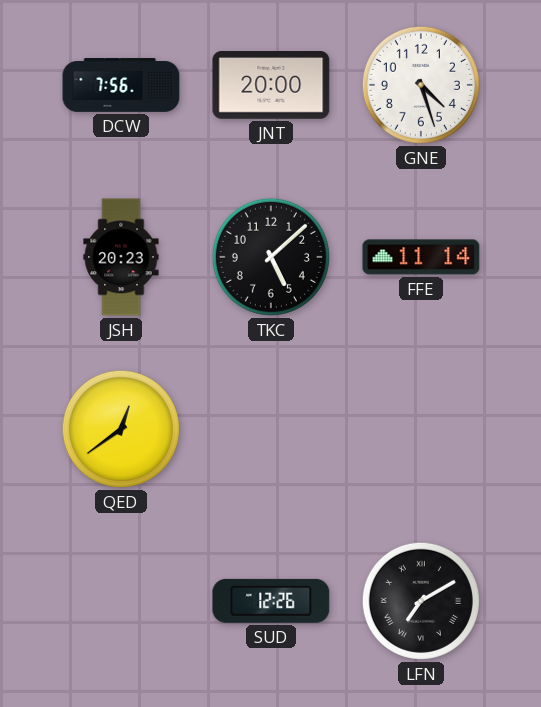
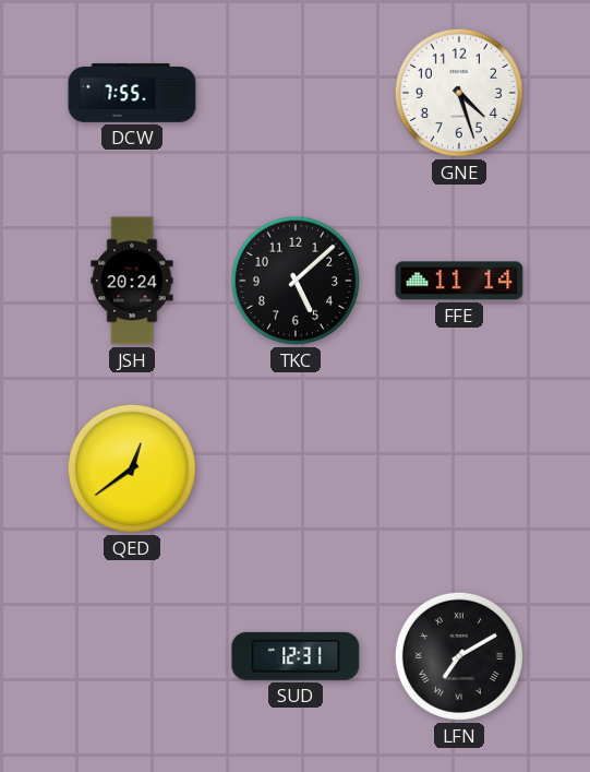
DCW: 7:56 -> 7:55
JNT: 20:00 -> none
JSH: 20:23 -> 20:24
SUD: 12:26 -> 12:31
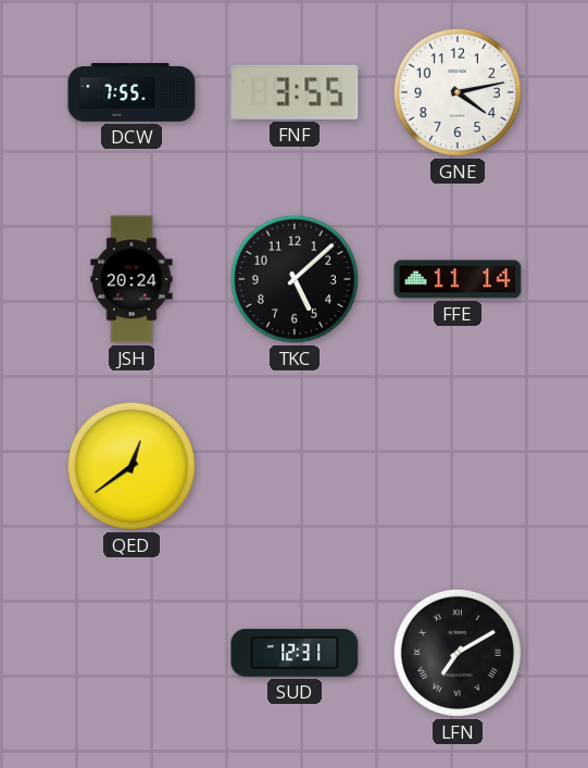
FNF: none -> 3:55
GNE: 4:27 -> 4:13
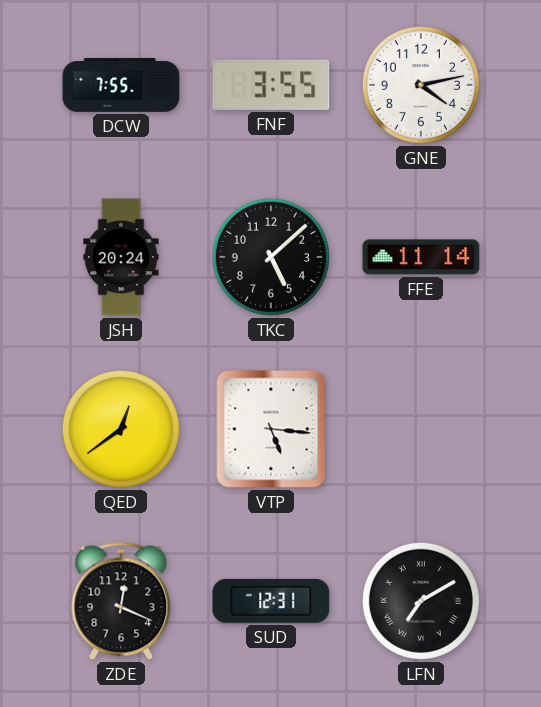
VTP: none -> 5:16
ZDE: none -> 12:19
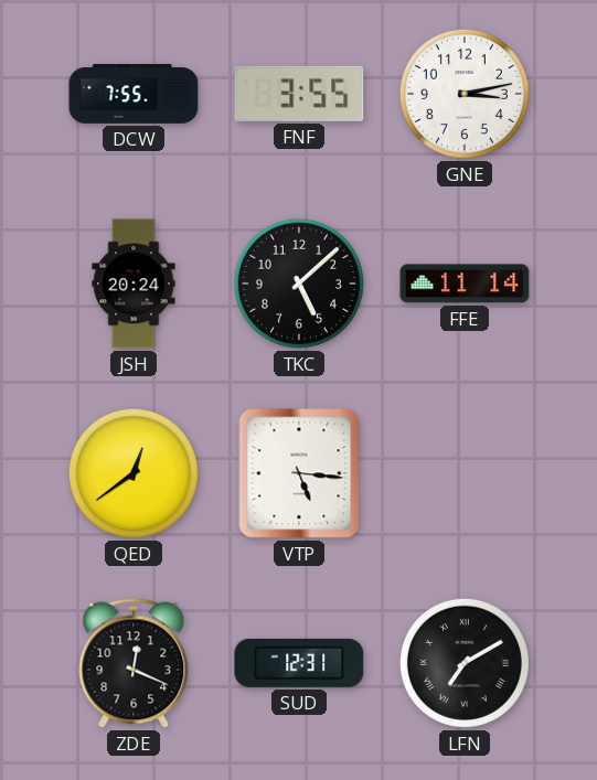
GNE: 4:13 -> 3:13
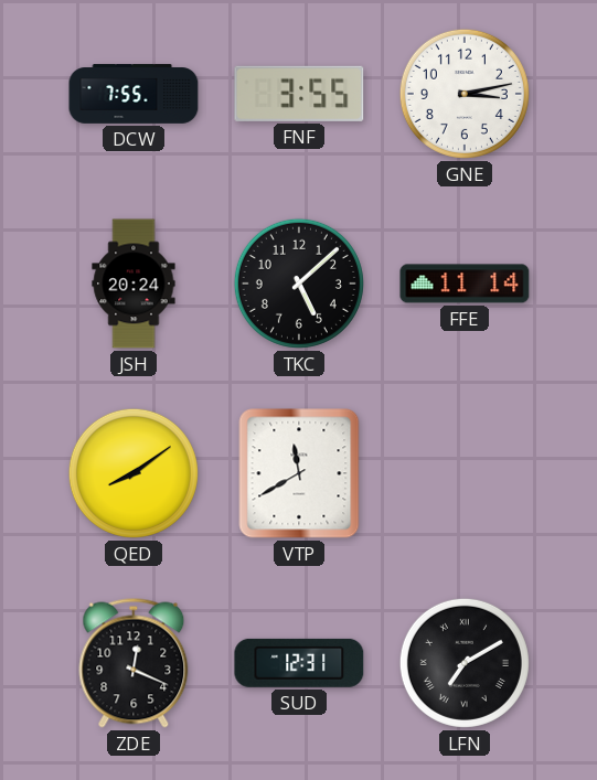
QED: 12:39 -> 8:09
VTP: 5:16 -> 11:40
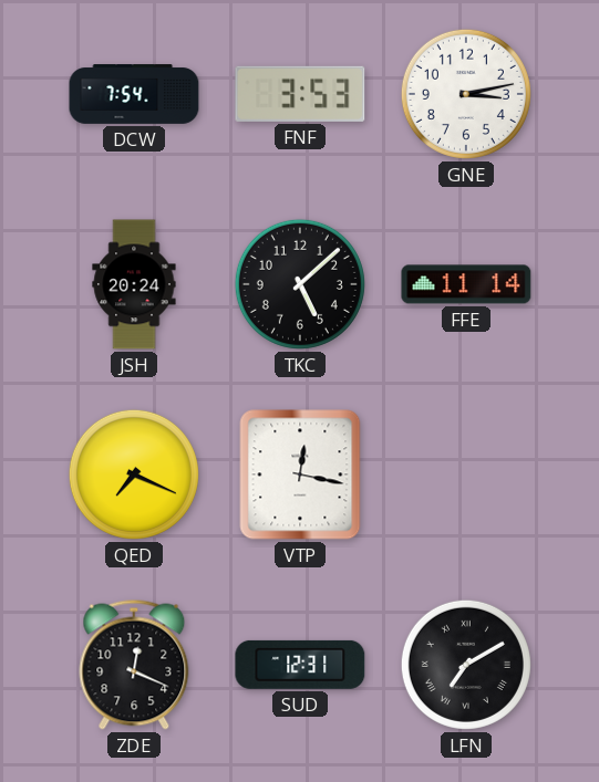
DCW: 7:55 -> 7:54
FNF: 3:55 -> 3:53
QED: 8:09 -> 7:19
VTP: 11:40 -> 12:17
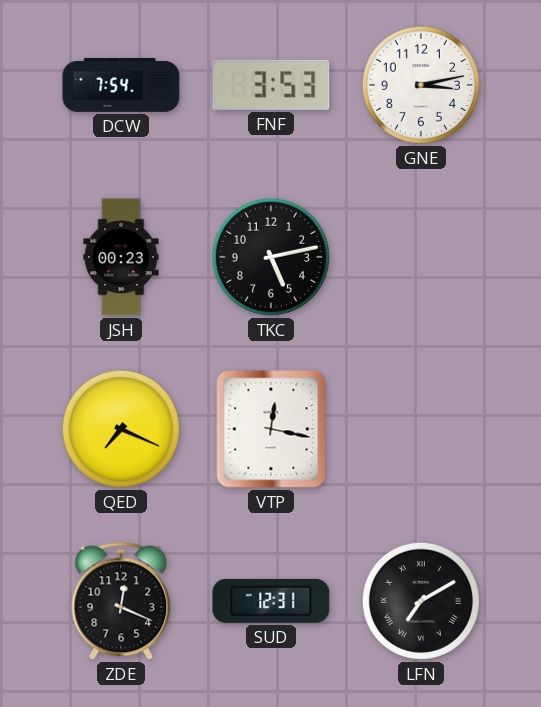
JSH: 20:24 -> 00:23
TKC: 5:08 -> 5:13
FFE: 11:14 -> none
